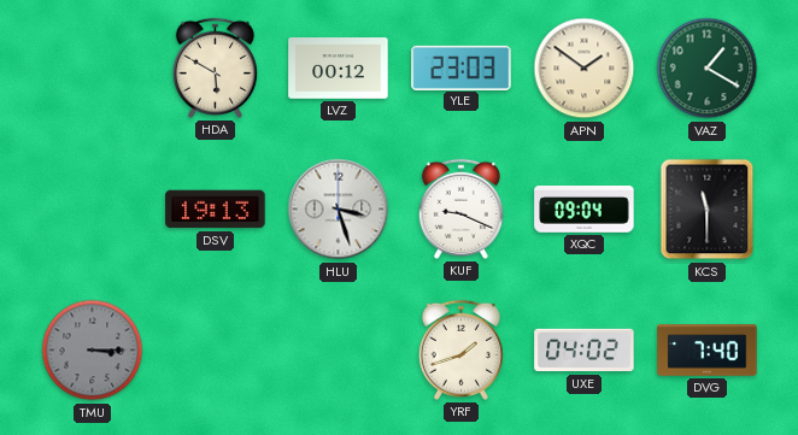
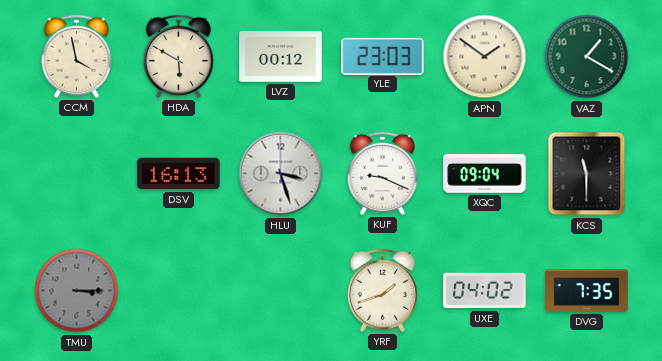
CCM: none -> 3:58
DSV: 19:13 -> 16:13
DVG: 7:40 -> 7:35
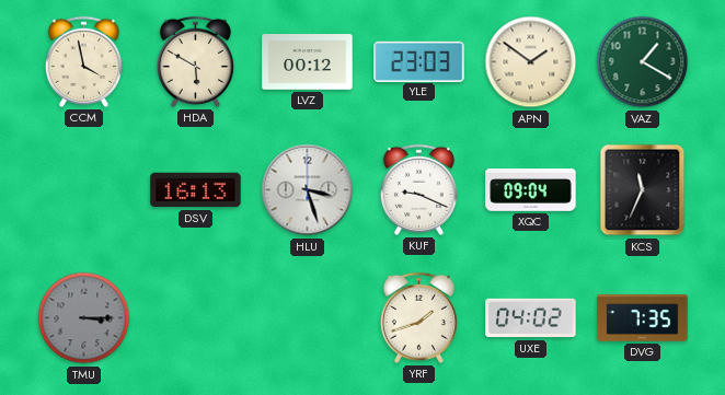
KCS: 11:30 -> 11:34
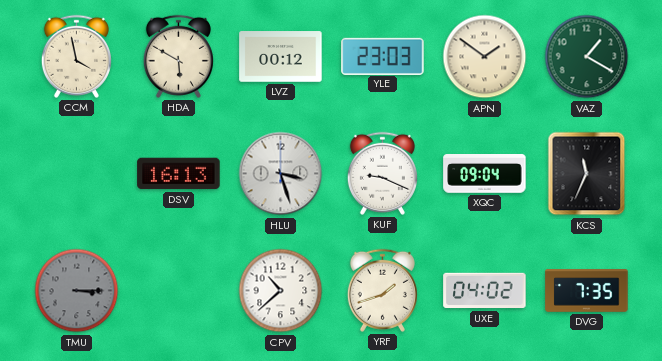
CPV: none -> 10:38
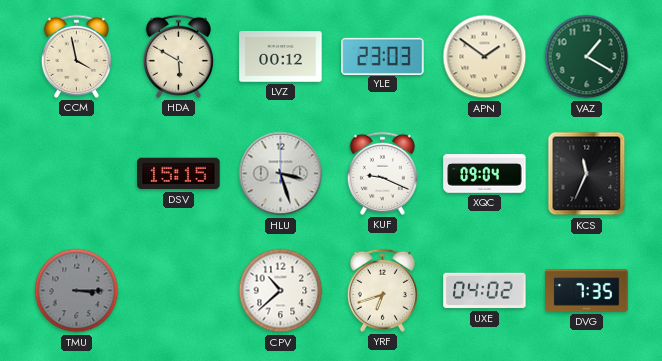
DSV: 16:13 -> 15:15
YRF: 1:42 -> 6:42
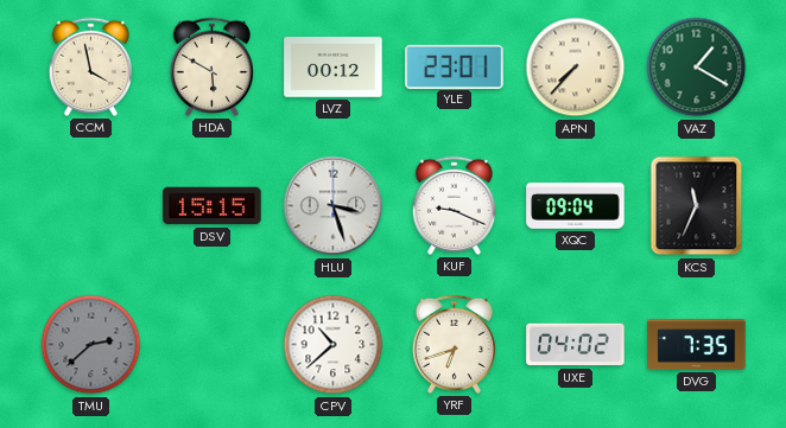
YLE: 23:03 -> 23:01
APN: 1:51 -> 7:37
TMU: 3:15 -> 2:38
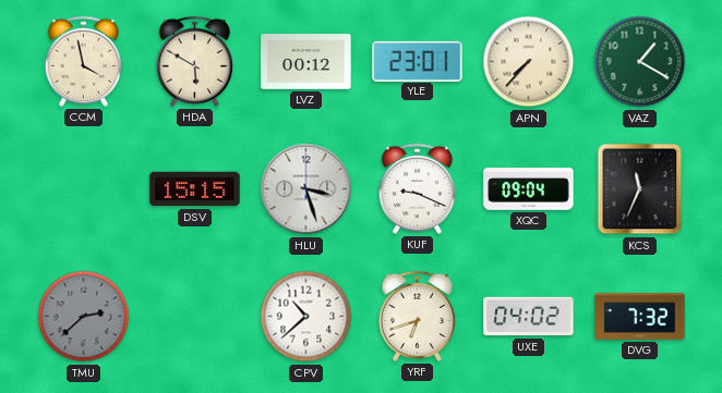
DVG: 7:35 -> 7:32
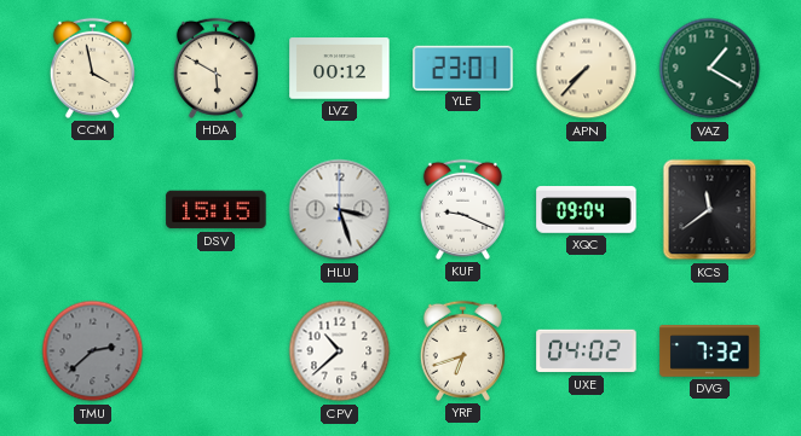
KCS: 11:34 -> 11:39
